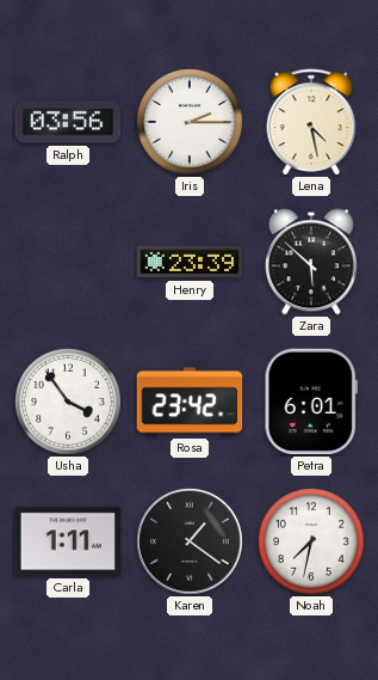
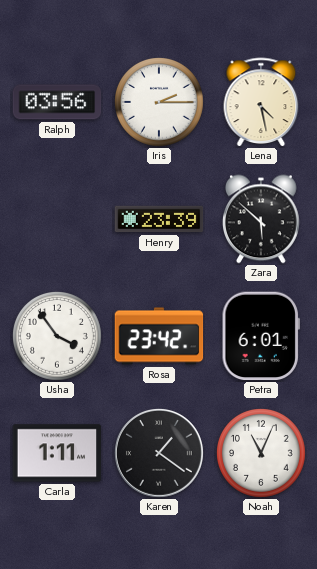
Noah: 7:32 -> 11:04
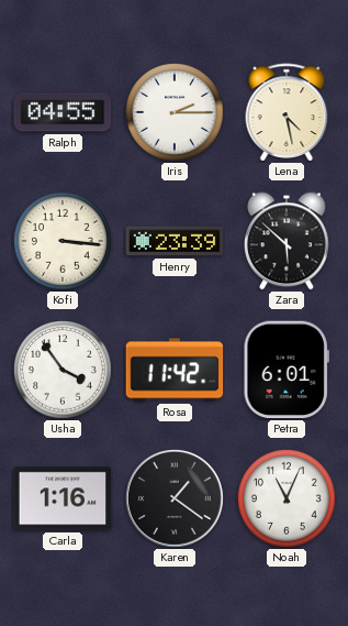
Ralph: 03:56 -> 04:55
Kofi: none -> 3:16
Rosa: 23:42 -> 11:42
Carla: 1:11 -> 1:16
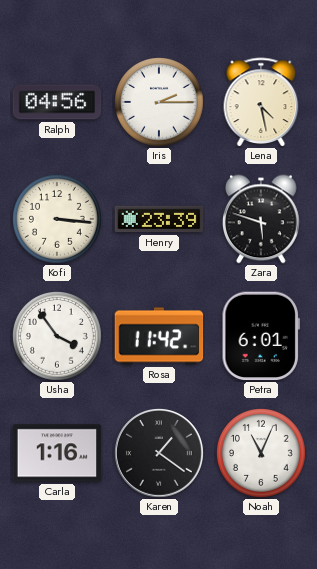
Ralph: 04:55 -> 04:56
Zara: 5:52 -> 5:48
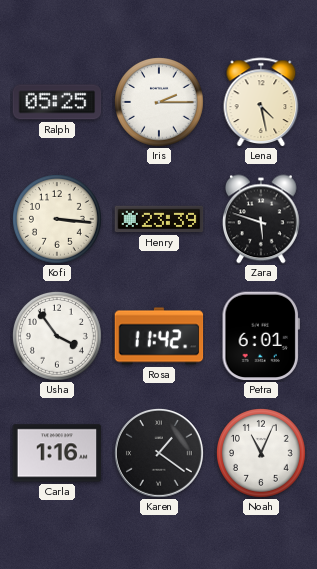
Ralph: 04:56 -> 05:25
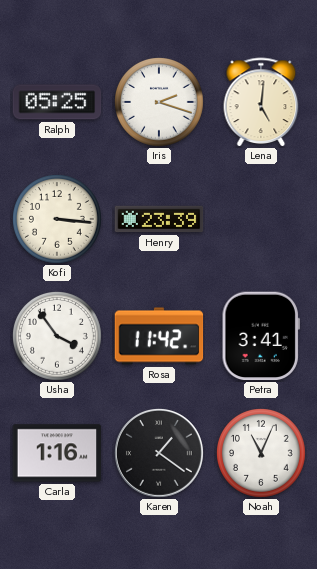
Iris: 2:15 -> 2:18
Lena: 4:28 -> 5:01
Zara: 5:48 -> none
Petra: 6:01 -> 3:41
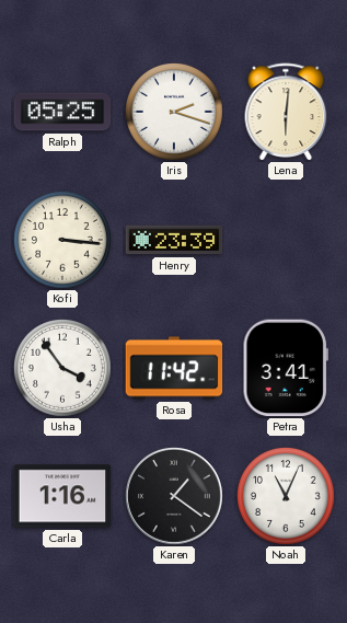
Lena: 5:01 -> 6:01
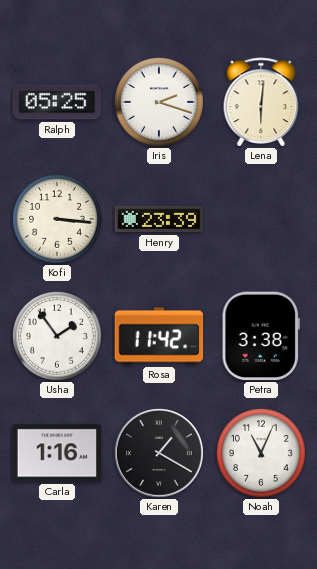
Usha: 3:54 -> 1:54
Petra: 3:41 -> 3:38
Karen: 1:21 -> 1:20
